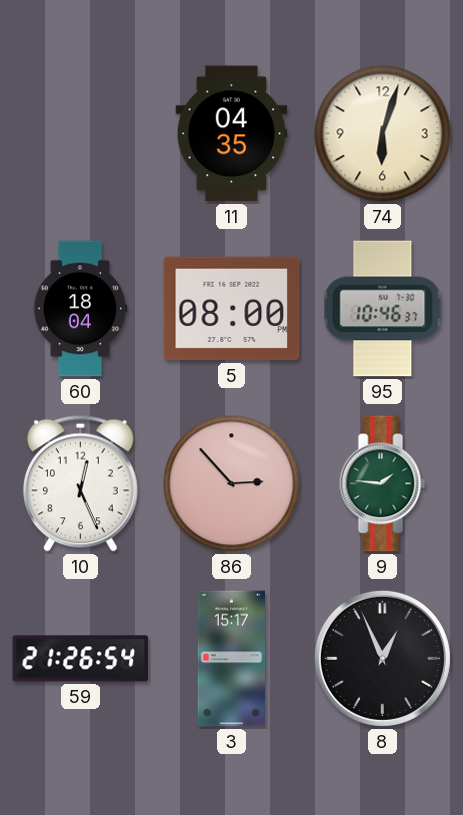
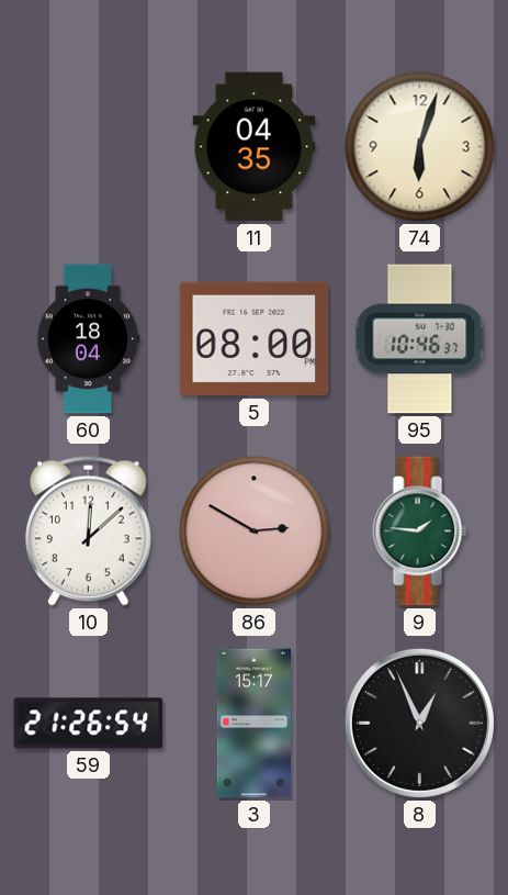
10: 12:26 -> 12:08
86: 2:53 -> 2:50
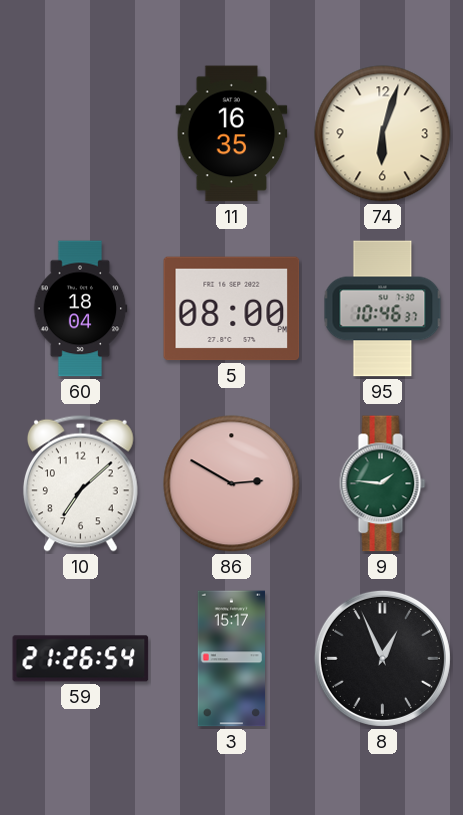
11: 04:35 -> 16:35
10: 12:08 -> 7:08
